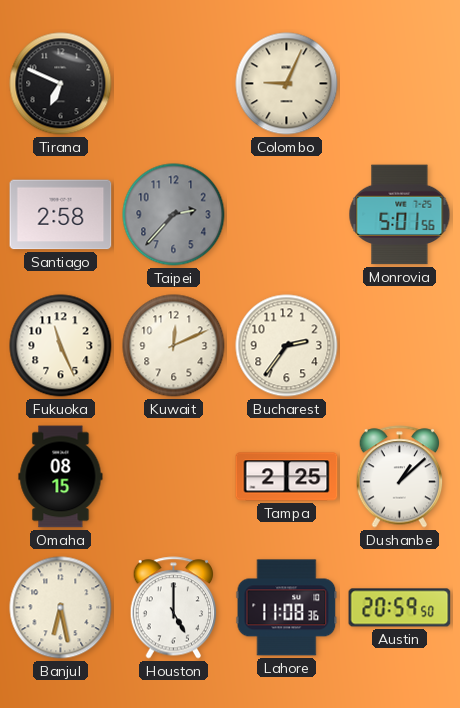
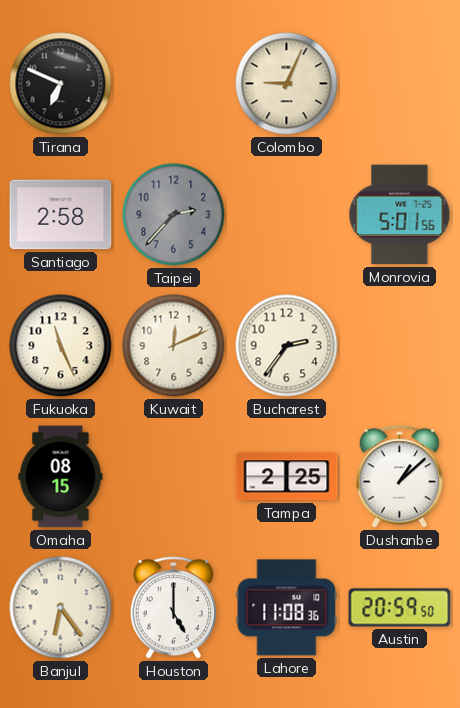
Banjul: 6:28 -> 6:24
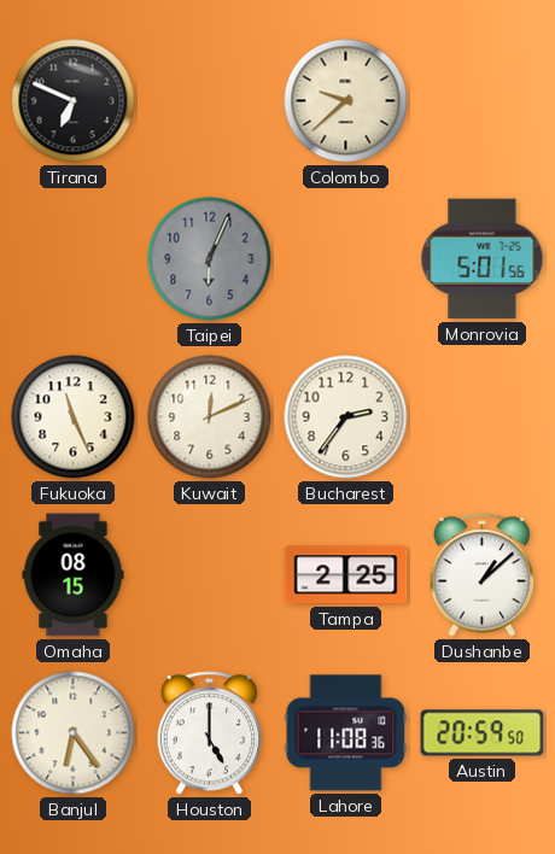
Colombo: 9:04 -> 9:38
Santiago: 2:58 -> none
Taipei: 2:37 -> 6:04
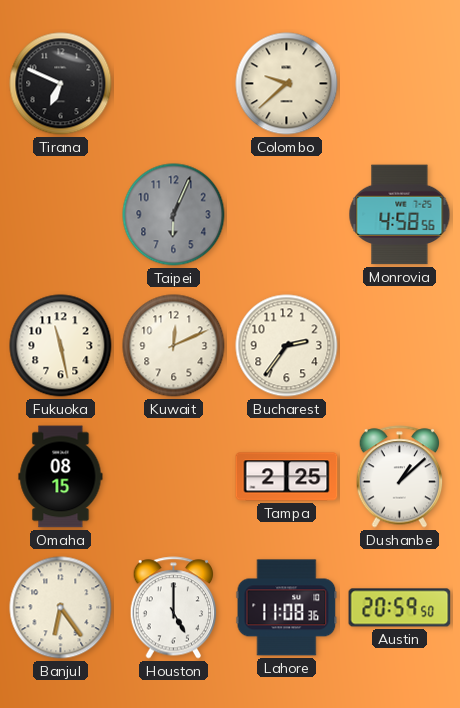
Monrovia: 5:01 -> 4:58
Fukuoka: 11:26 -> 11:28
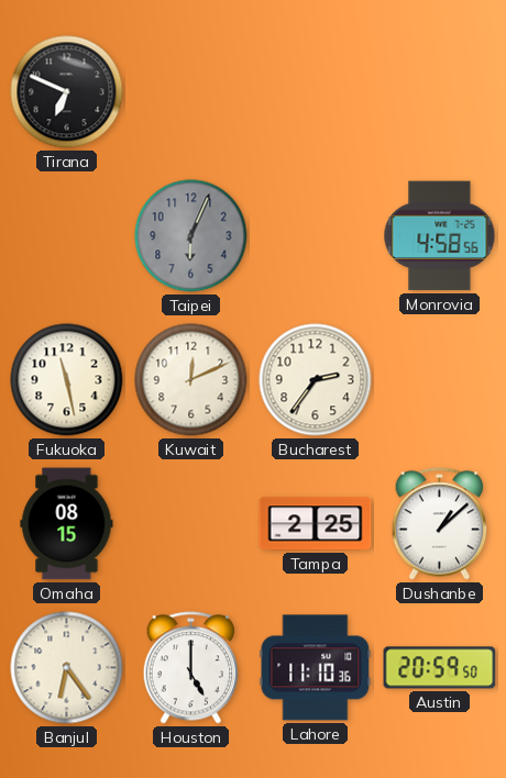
Colombo: 9:38 -> none
Lahore: 11:08 -> 11:10
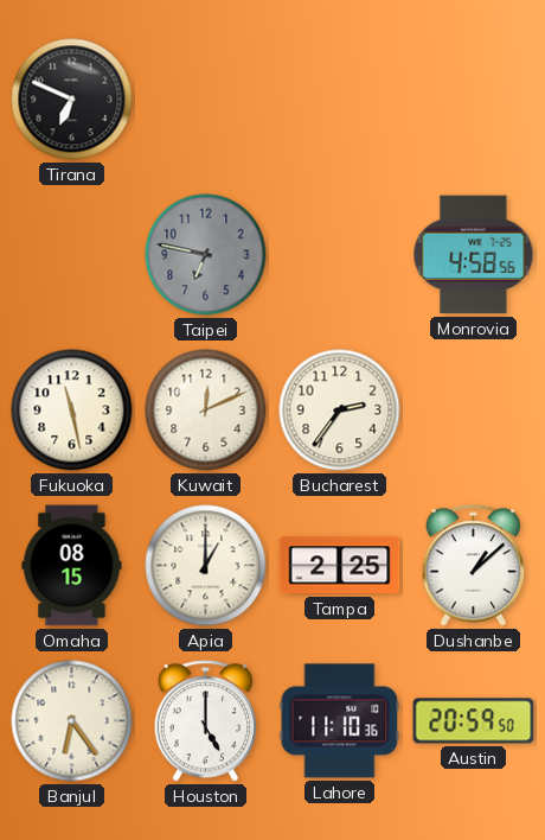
Taipei: 6:04 -> 6:47
Apia: none -> 1:00
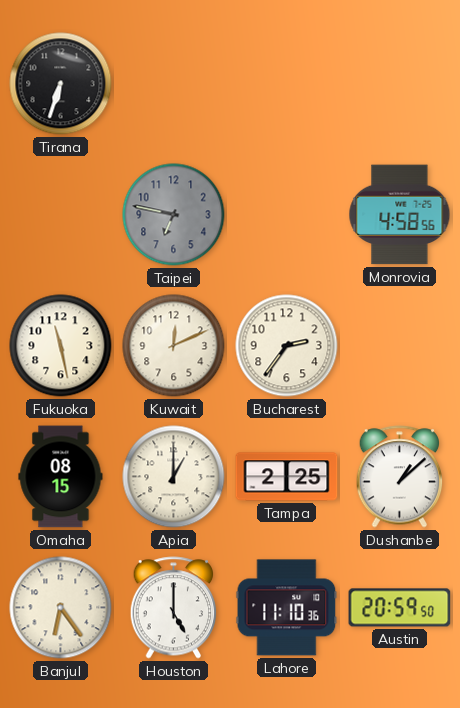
Tirana: 6:49 -> 6:33
